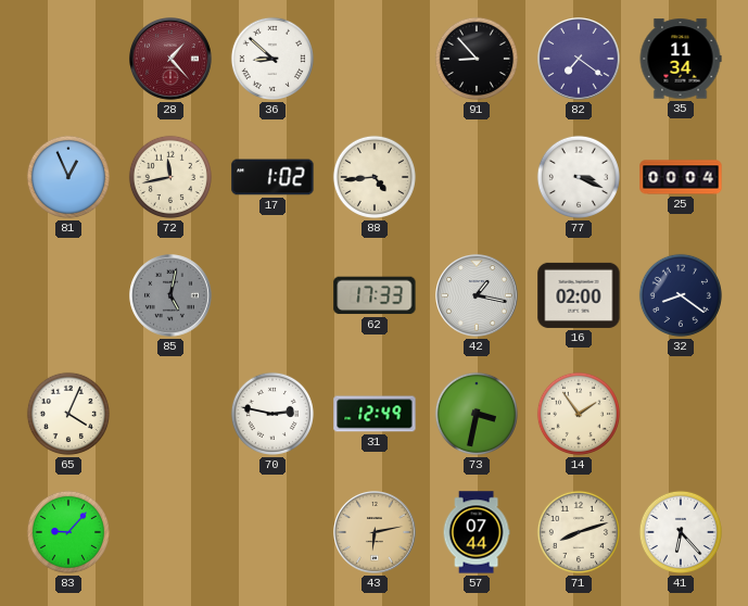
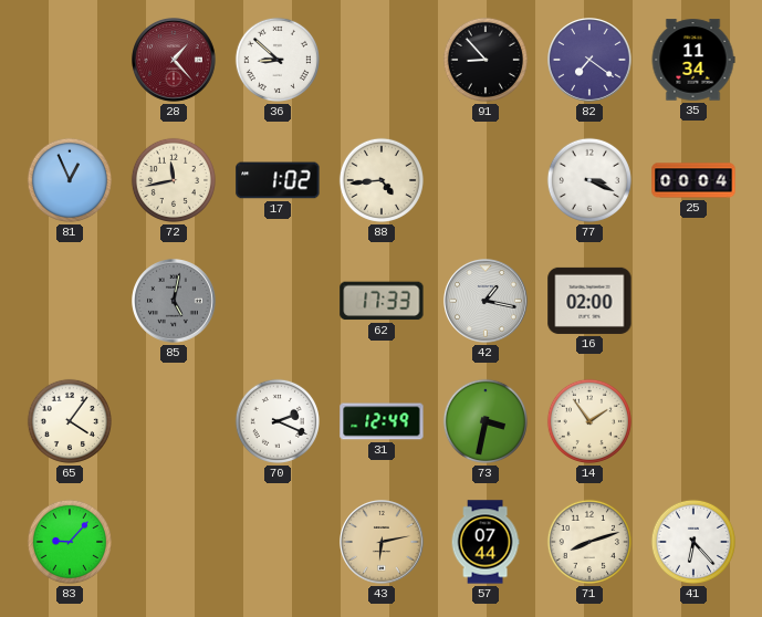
32: 8:21 -> none
65: 4:04 -> 4:06
70: 2:47 -> 2:19
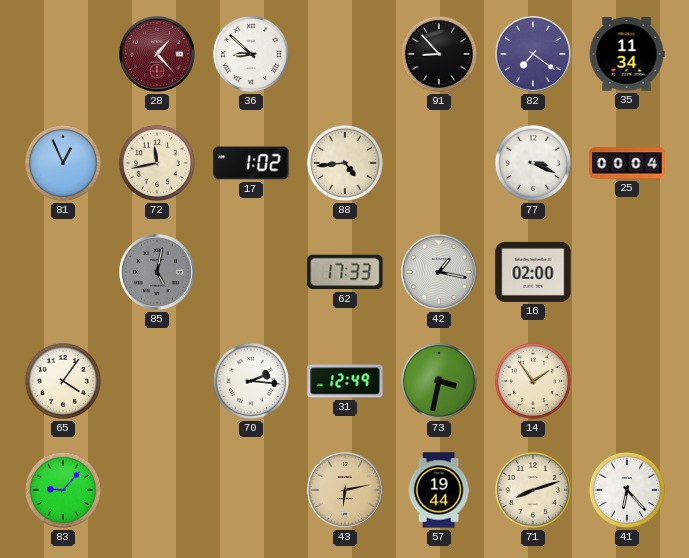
70: 2:19 -> 2:16
57: 07:44 -> 19:44
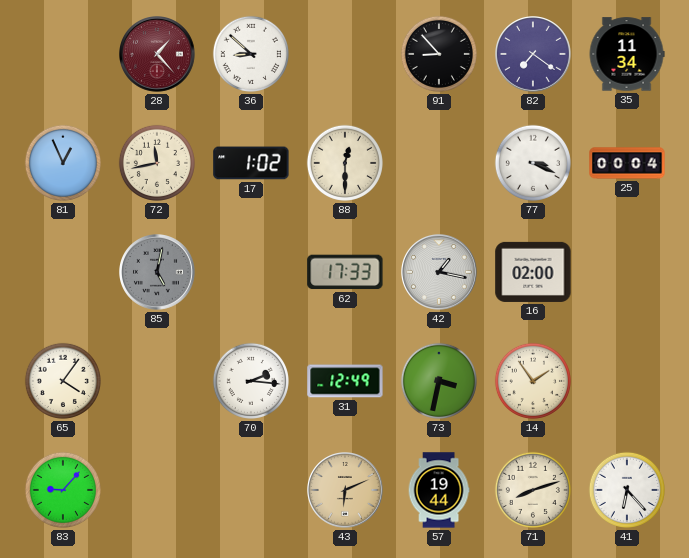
88: 4:44 -> 12:30
43: 6:13 -> 6:11
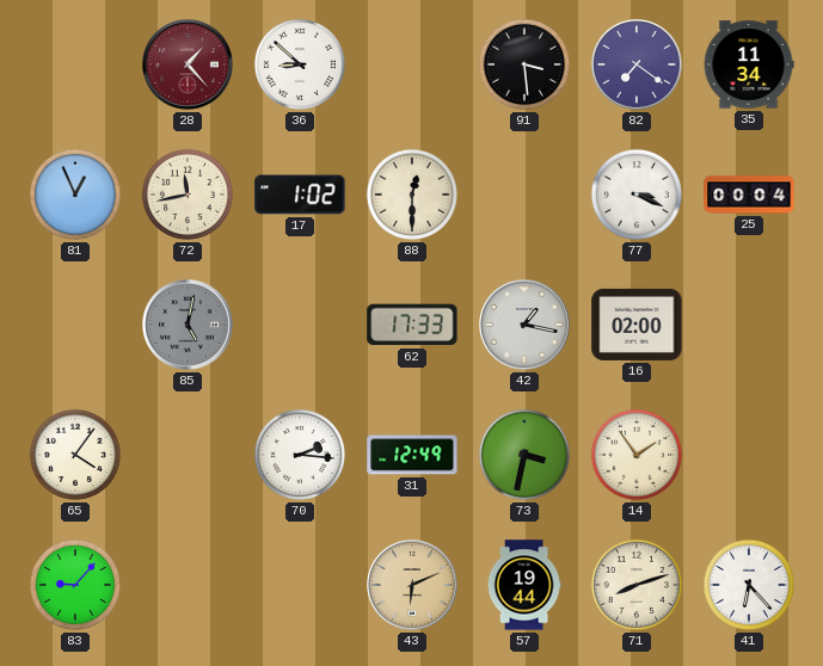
91: 8:53 -> 3:29
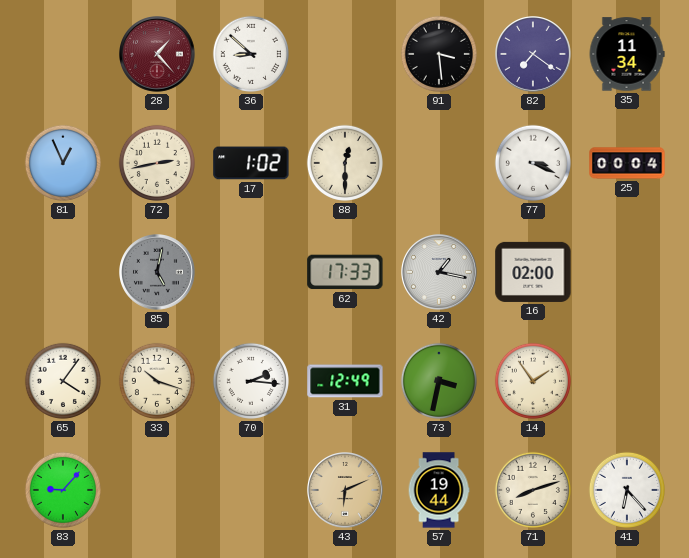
72: 11:43 -> 2:43
33: none -> 10:18
